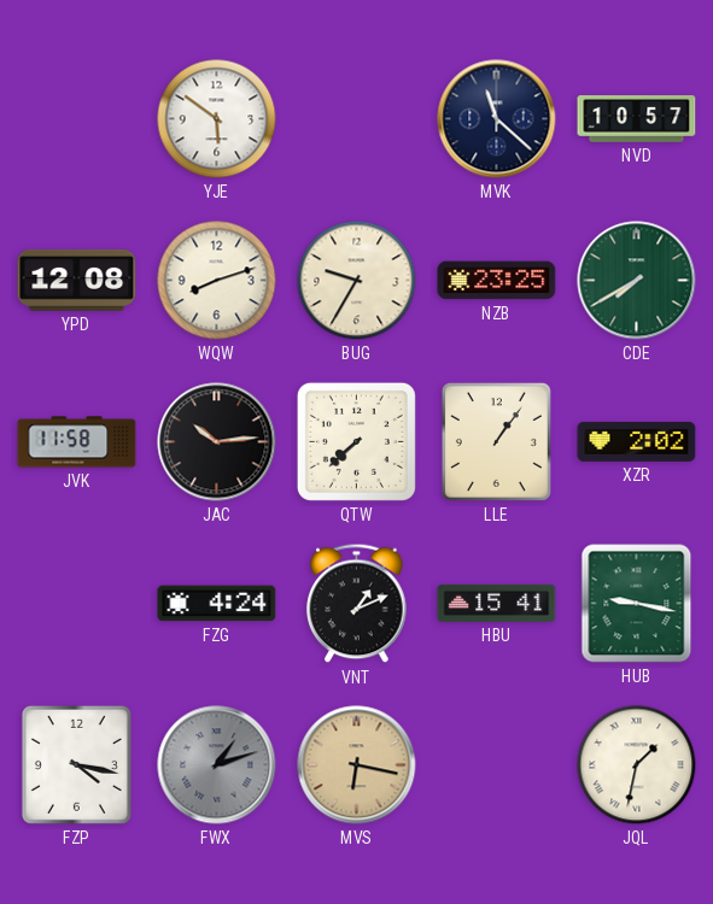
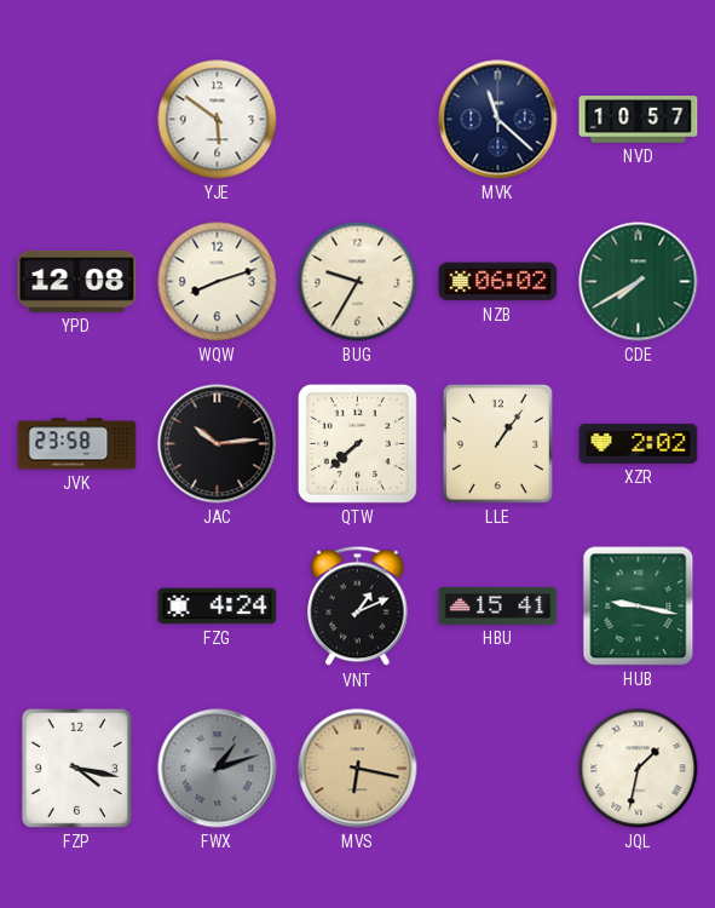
NZB: 23:25 -> 06:02
JVK: 11:58 -> 23:58
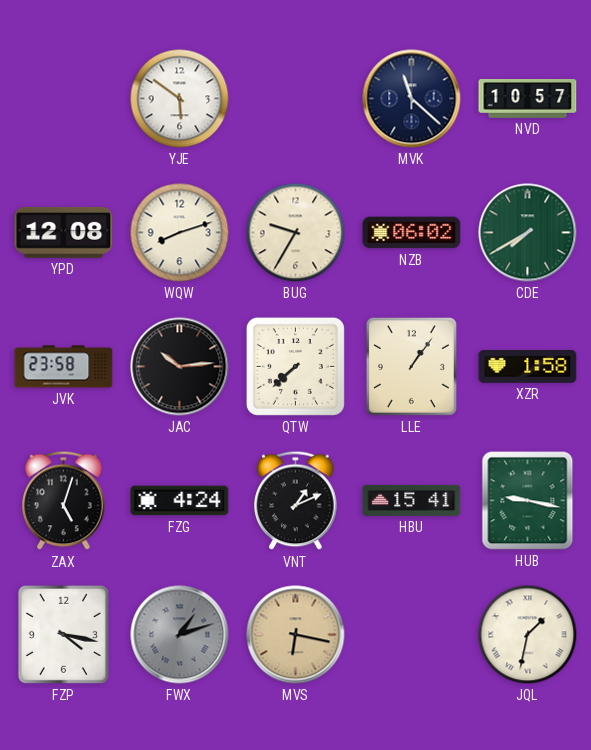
XZR: 2:02 -> 1:58
ZAX: none -> 5:03
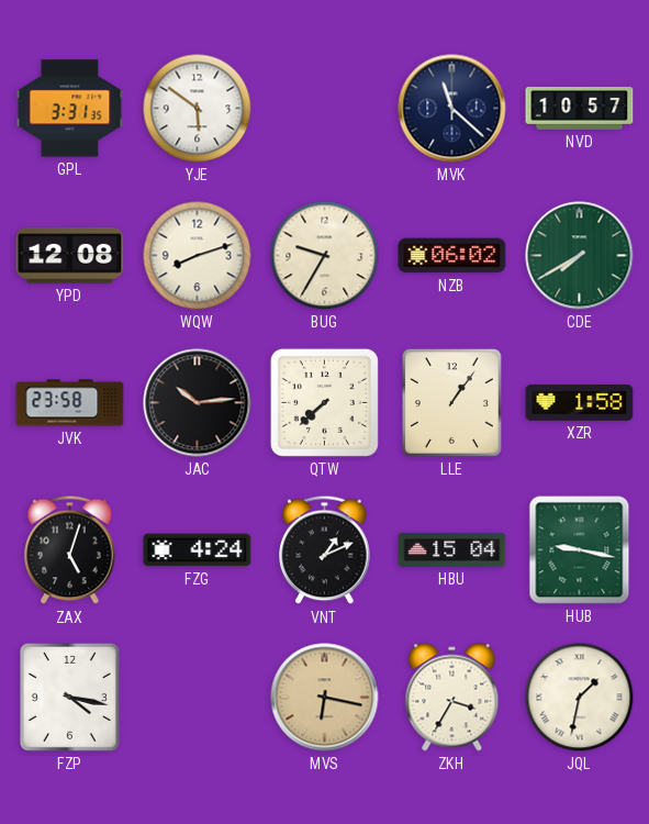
GPL: none -> 3:31
HBU: 15:41 -> 15:04
FWX: 1:12 -> none
ZKH: none -> 3:35
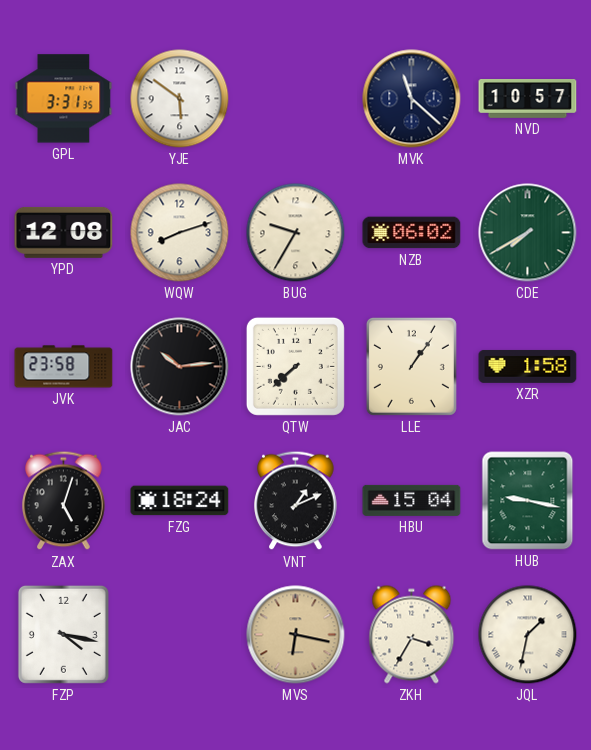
FZG: 4:24 -> 18:24
